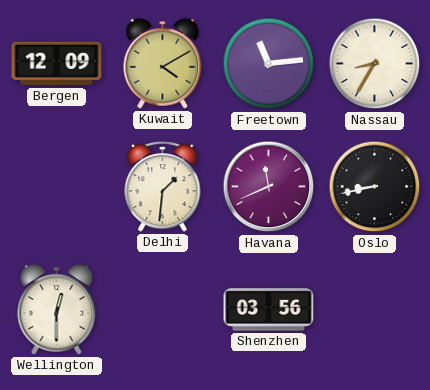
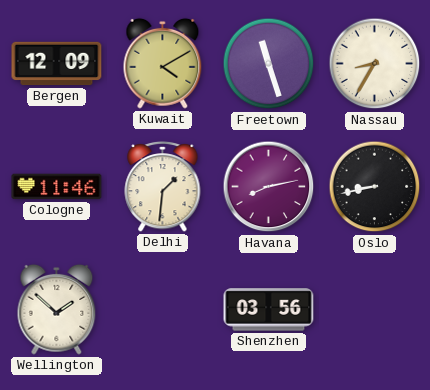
Freetown: 11:14 -> 11:27
Cologne: none -> 11:46
Havana: 11:41 -> 8:13
Wellington: 12:30 -> 1:52
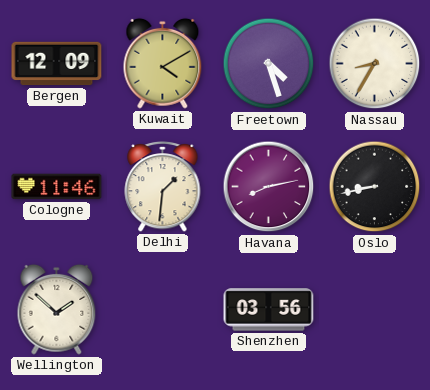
Freetown: 11:27 -> 4:27
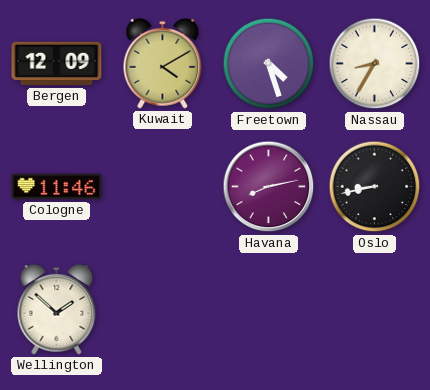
Delhi: 1:31 -> none
Shenzhen: 03:56 -> none
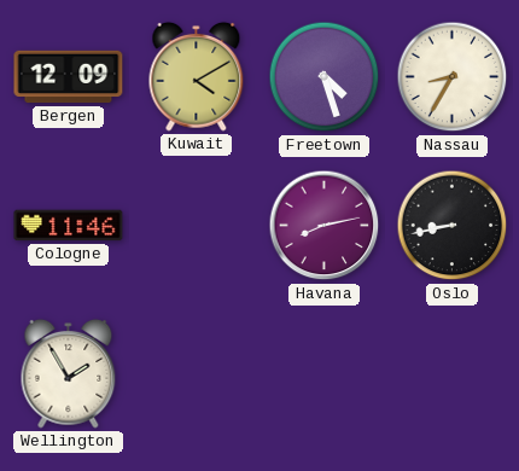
Wellington: 1:52 -> 1:55
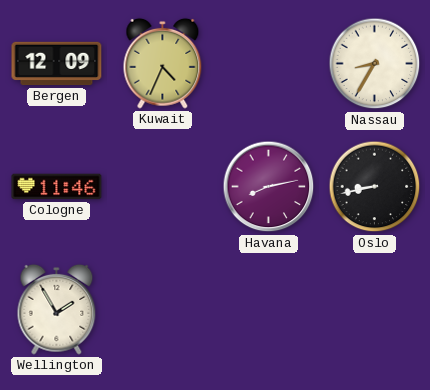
Kuwait: 4:10 -> 4:34
Freetown: 4:27 -> none
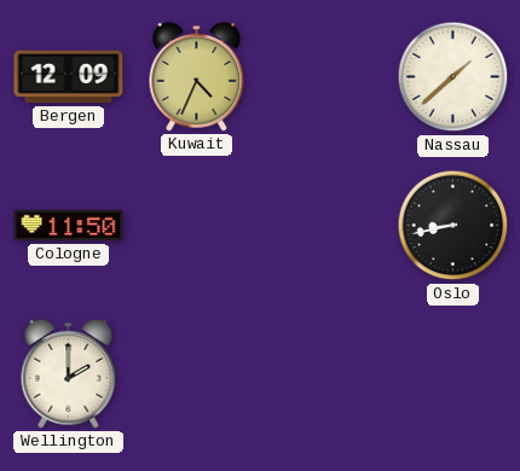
Nassau: 8:35 -> 1:38
Cologne: 11:46 -> 11:50
Havana: 8:13 -> none
Wellington: 1:55 -> 2:00
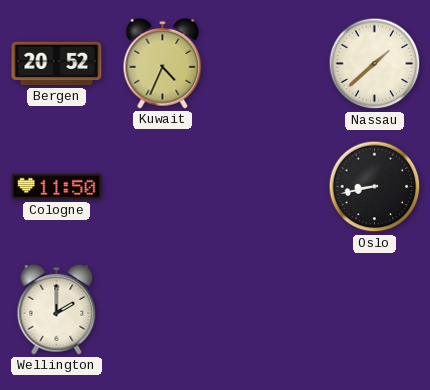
Bergen: 12:09 -> 20:52
